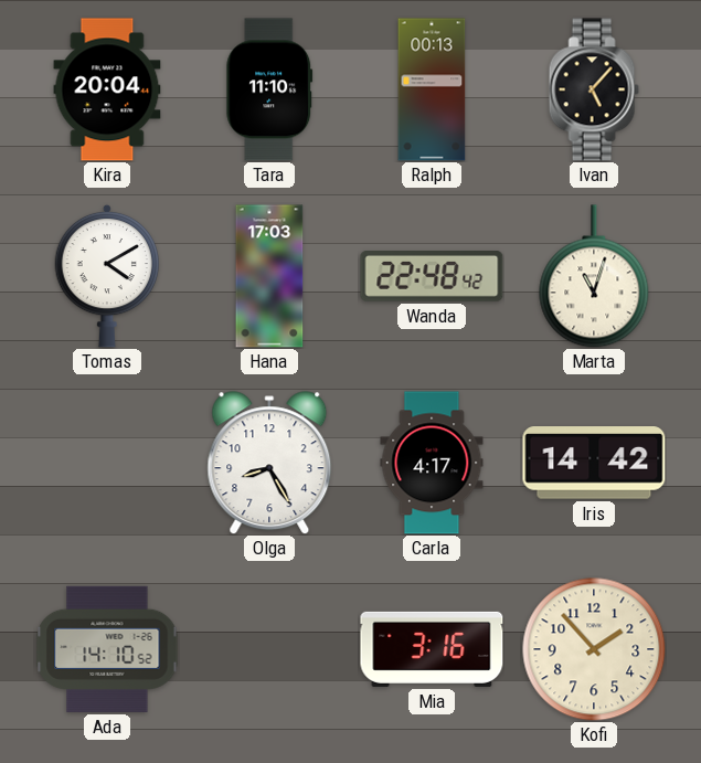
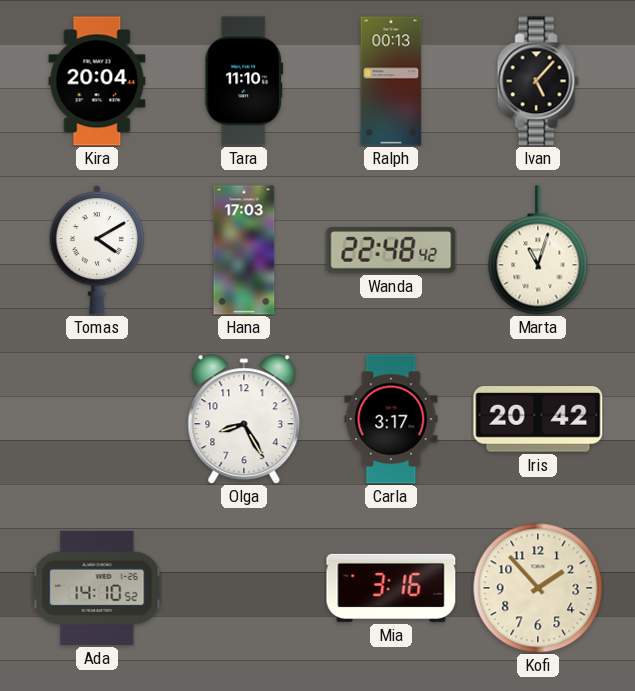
Carla: 4:17 -> 3:17
Iris: 14:42 -> 20:42
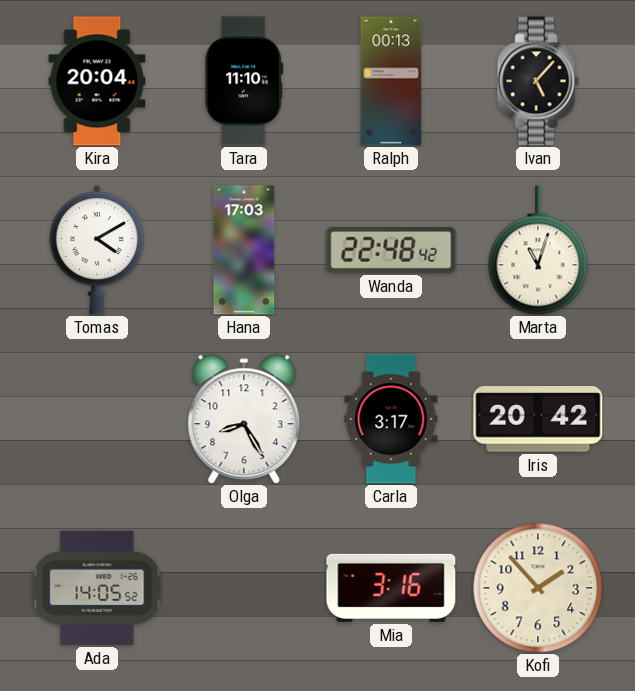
Ada: 14:10 -> 14:05
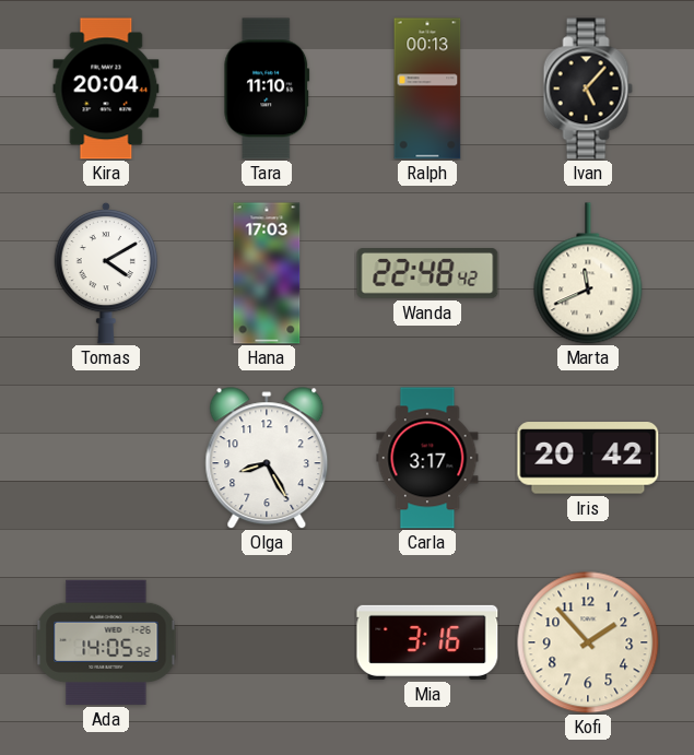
Marta: 11:03 -> 11:41
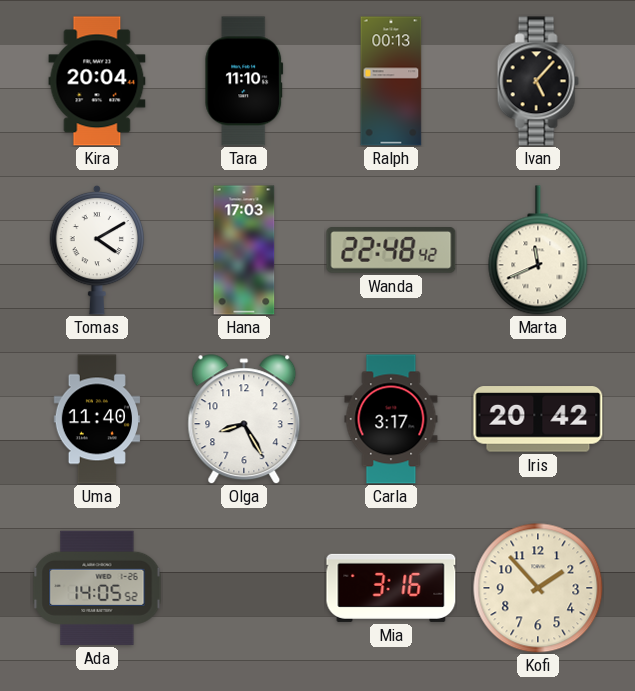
Uma: none -> 11:40
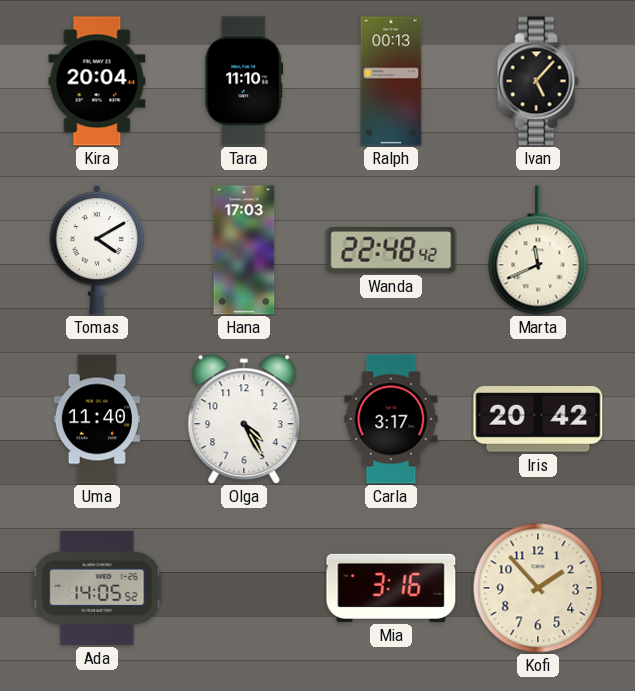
Olga: 8:25 -> 4:25
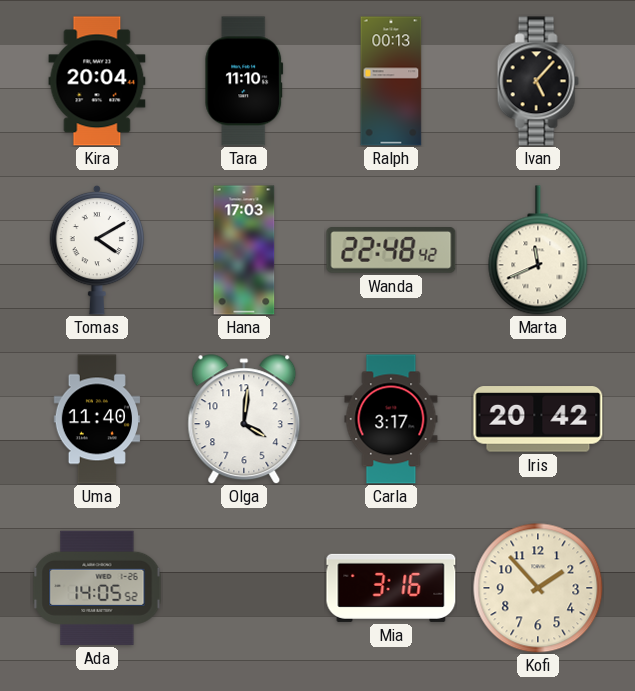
Olga: 4:25 -> 4:01
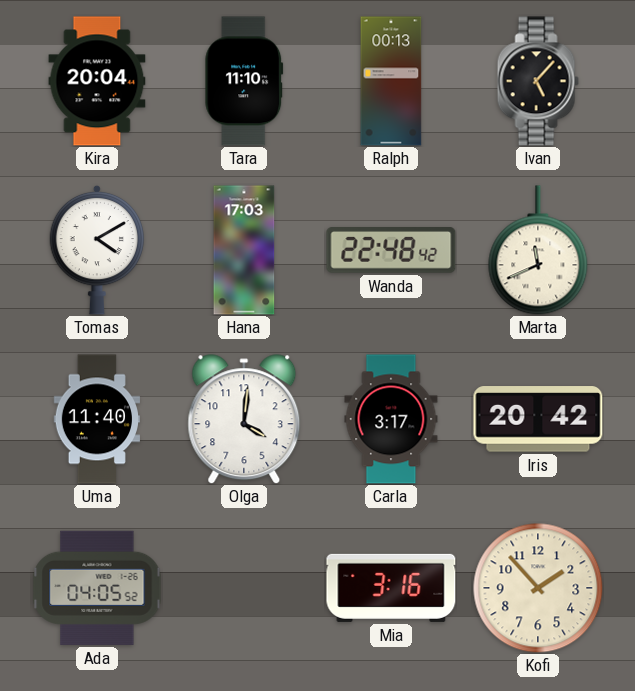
Ada: 14:05 -> 04:05
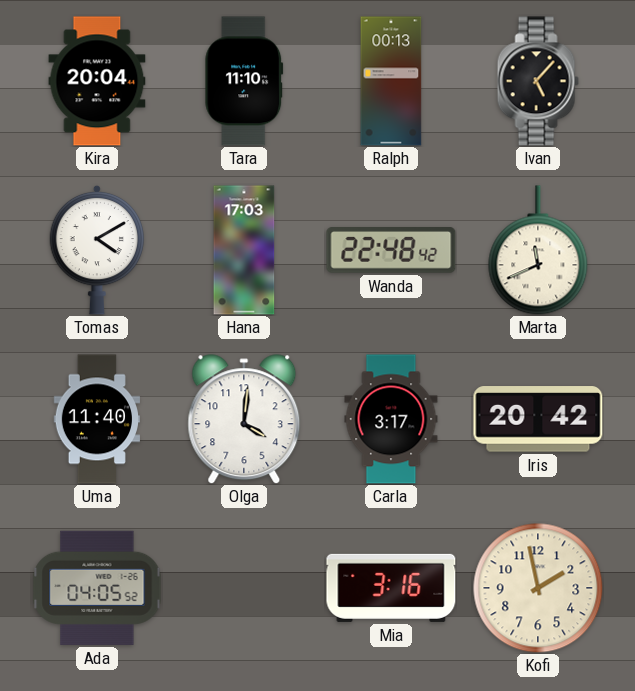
Kofi: 1:53 -> 1:58
